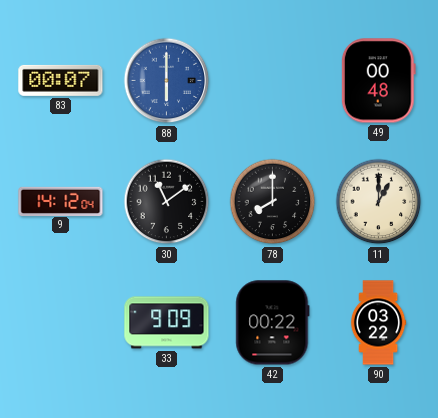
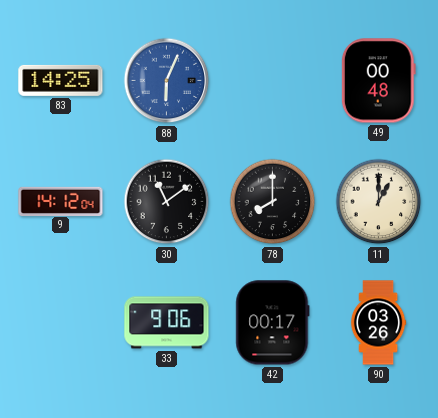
83: 00:07 -> 14:25
88: 6:00 -> 6:04
33: 9:09 -> 9:06
42: 00:22 -> 00:17
90: 03:22 -> 03:26
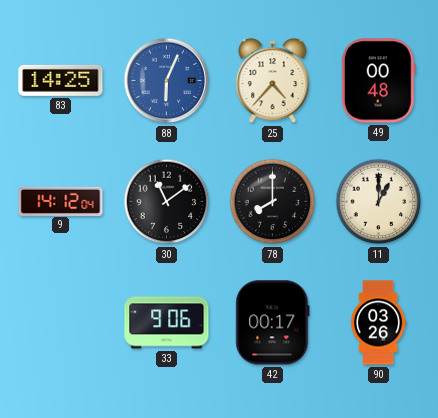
25: none -> 4:37
